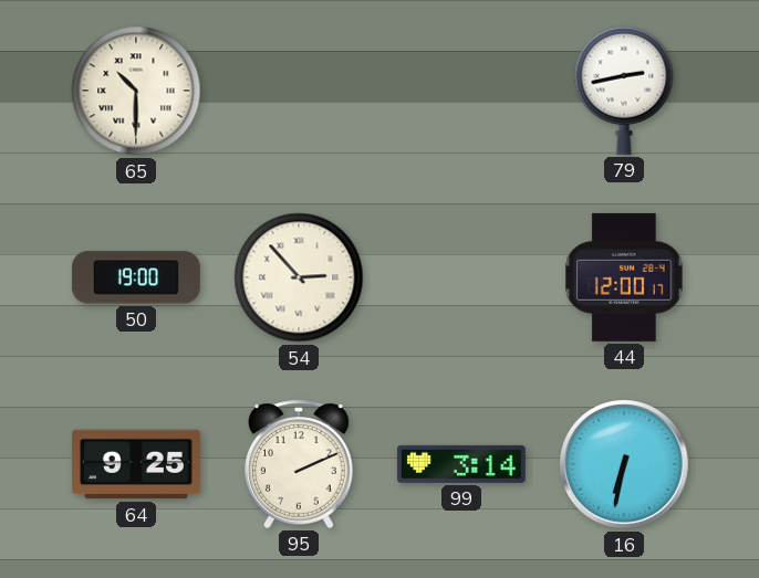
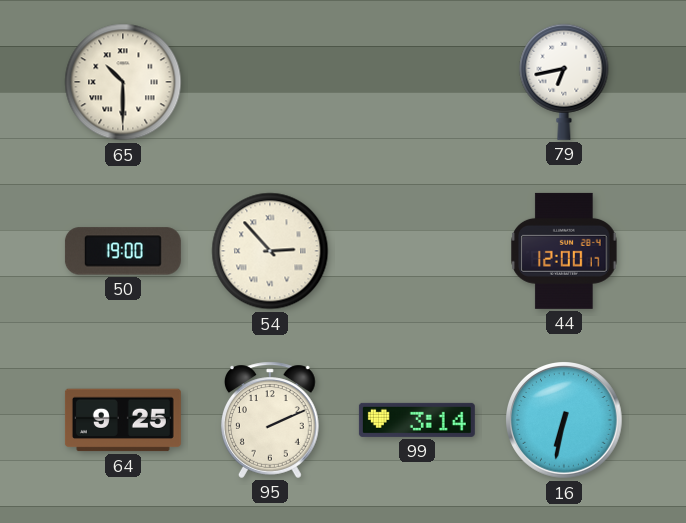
79: 2:43 -> 6:43
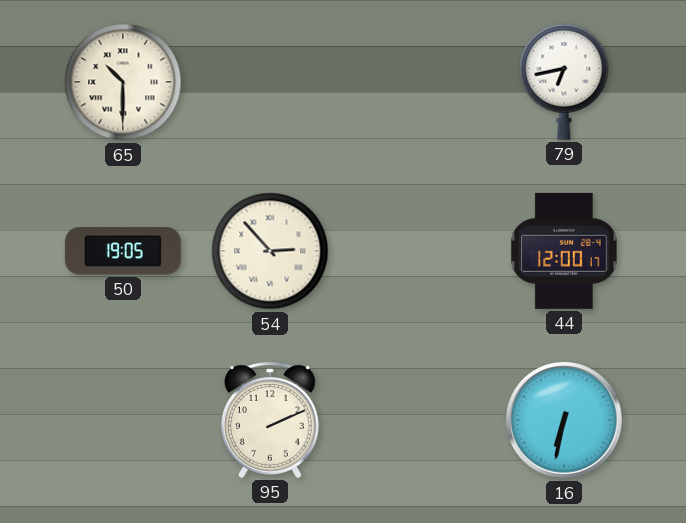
50: 19:00 -> 19:05
64: 9:25 -> none
99: 3:14 -> none
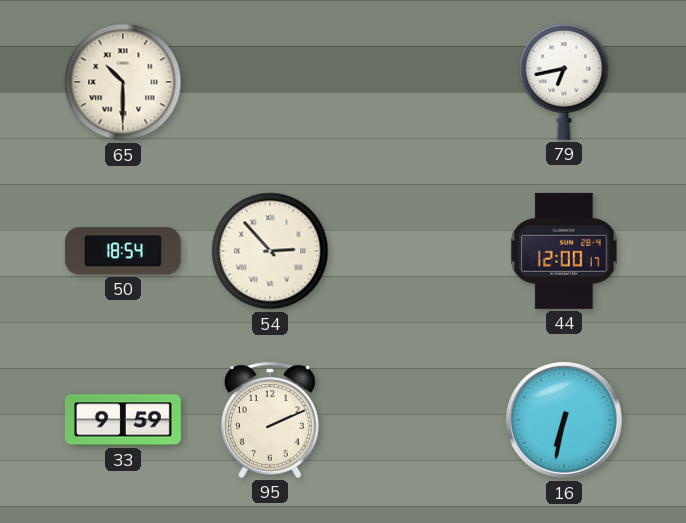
50: 19:05 -> 18:54
33: none -> 9:59
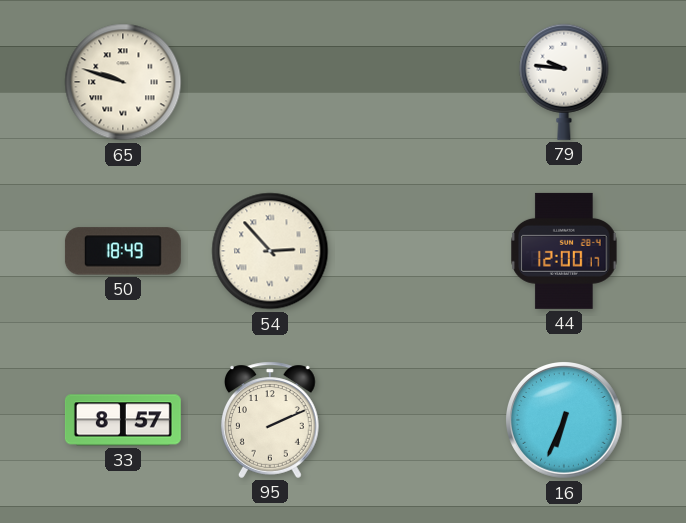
65: 10:30 -> 9:48
79: 6:43 -> 9:46
50: 18:54 -> 18:49
33: 9:59 -> 8:57
16: 6:32 -> 6:34
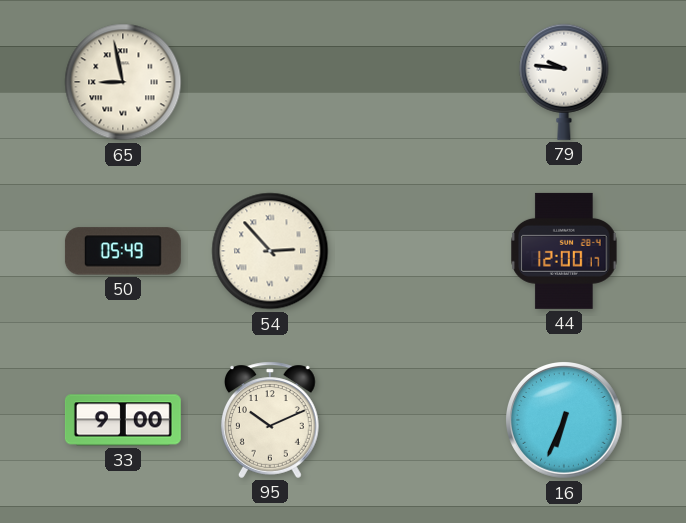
65: 9:48 -> 8:58
50: 18:49 -> 05:49
33: 8:57 -> 9:00
95: 2:11 -> 10:11
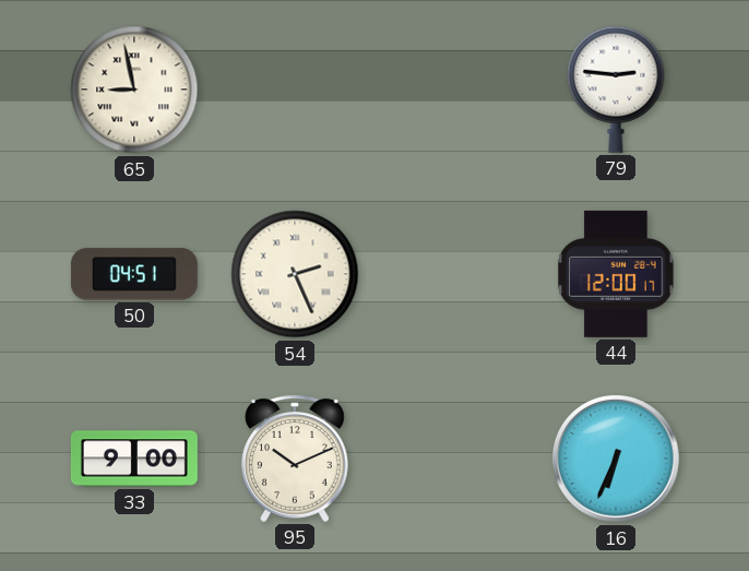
79: 9:46 -> 2:46
50: 05:49 -> 04:51
54: 2:53 -> 2:26
